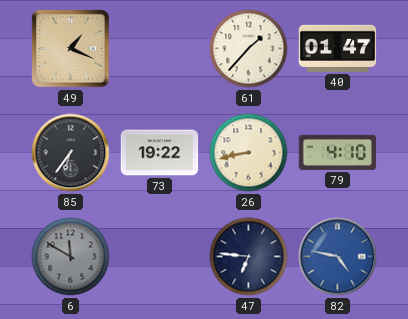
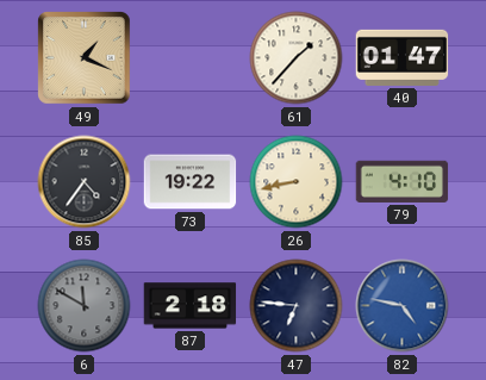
85: 6:36 -> 4:36
87: none -> 2:18
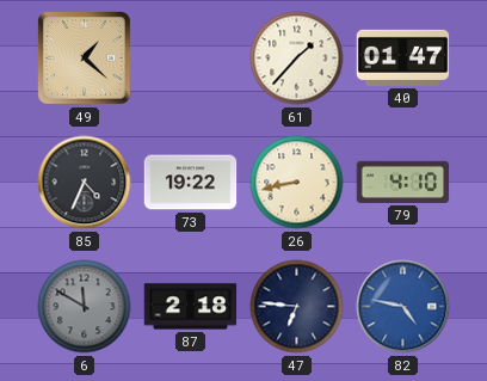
49: 1:19 -> 1:22
85: 4:36 -> 4:34
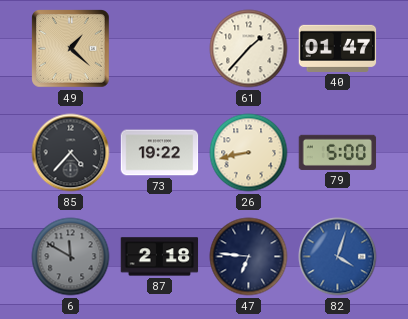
85: 4:34 -> 4:37
79: 4:10 -> 5:00
82: 4:47 -> 4:03
